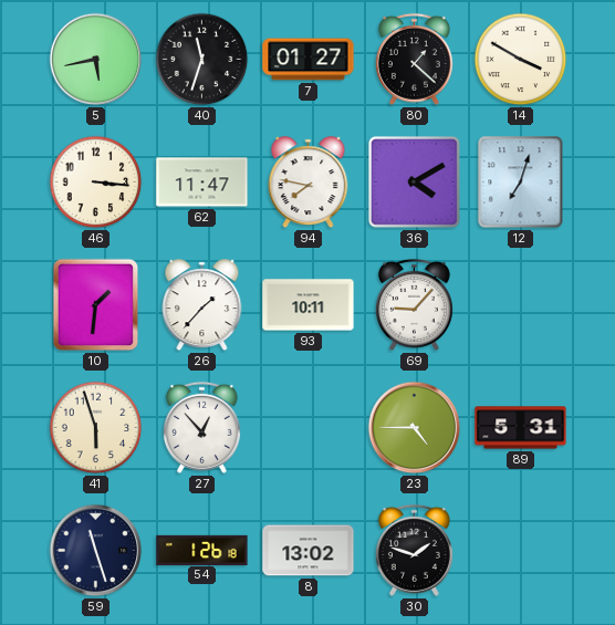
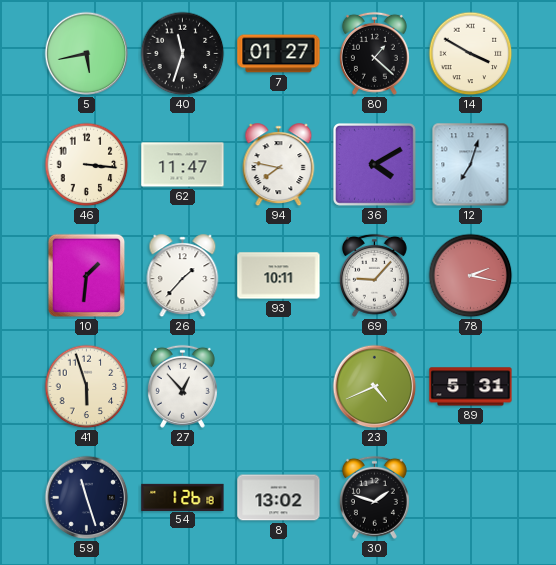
78: none -> 2:17
23: 4:45 -> 4:41
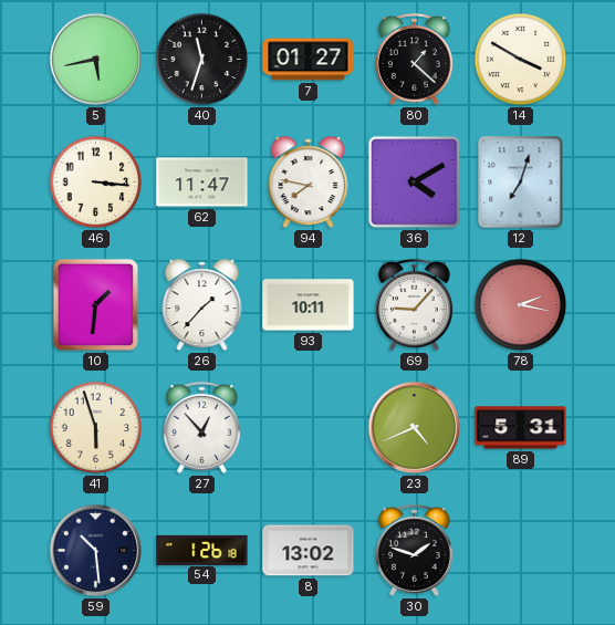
59: 11:27 -> 10:29
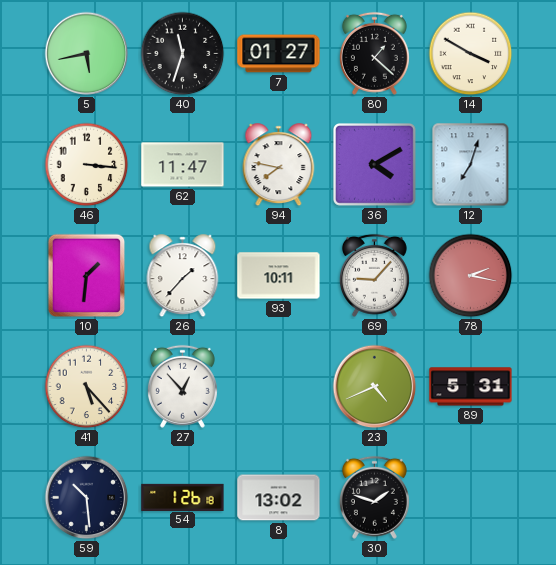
41: 5:57 -> 5:23
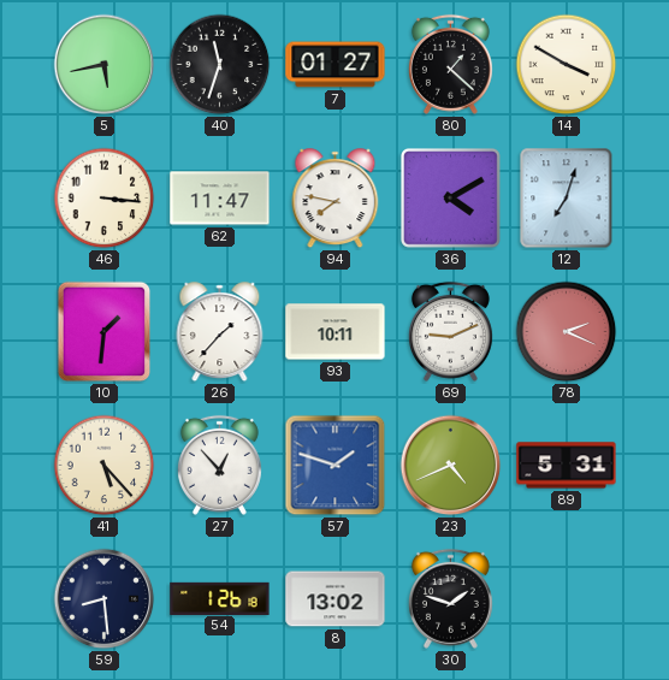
69: 9:07 -> 9:11
78: 2:17 -> 2:19
57: none -> 1:48
59: 10:29 -> 8:29
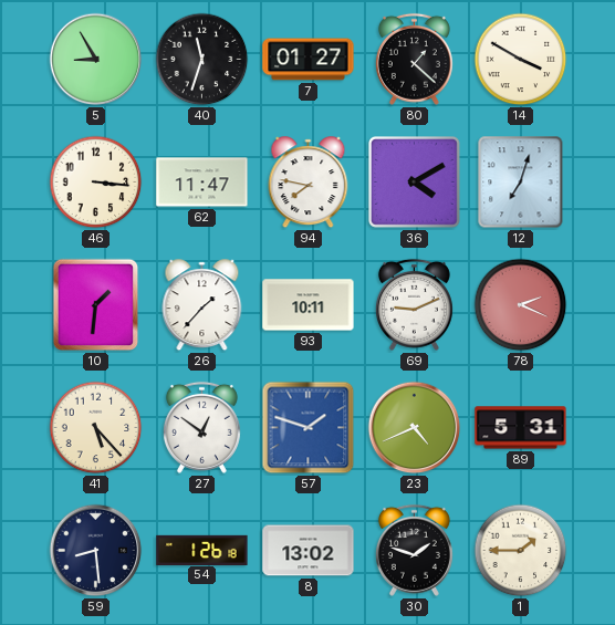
5: 5:43 -> 8:55
27: 12:53 -> 12:51
1: none -> 1:45
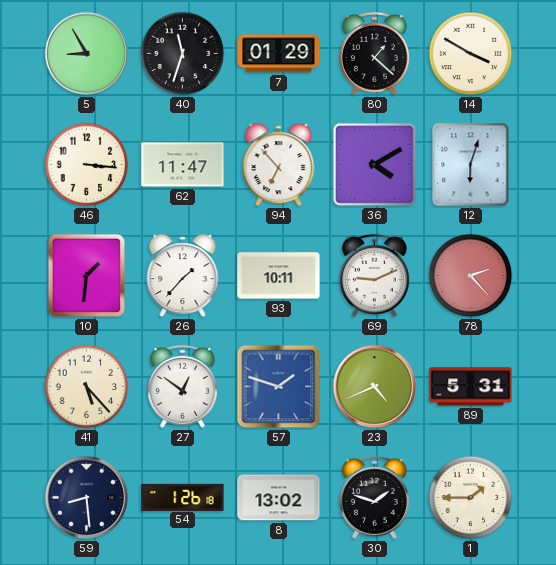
7: 01:27 -> 01:29
94: 7:47 -> 6:53
12: 7:03 -> 6:03
78: 2:19 -> 2:23
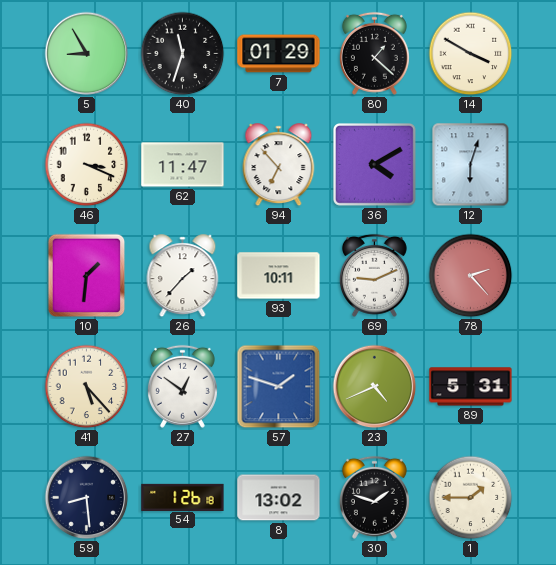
46: 3:16 -> 3:19
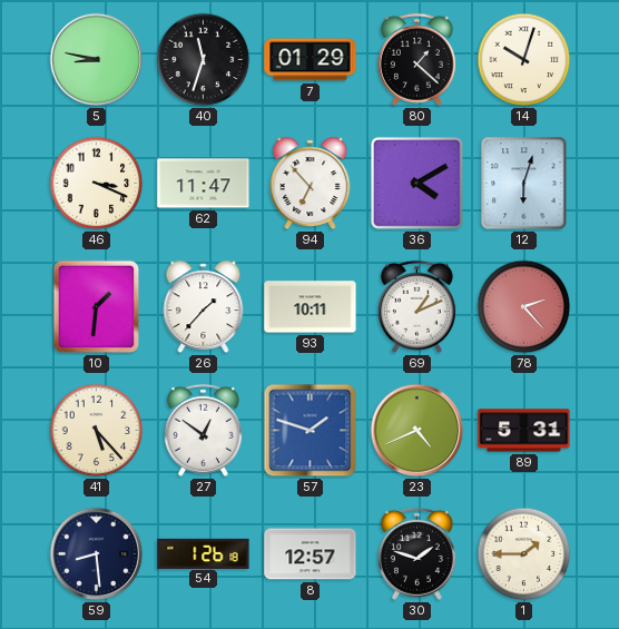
5: 8:55 -> 8:47
14: 3:50 -> 10:03
69: 9:11 -> 1:11
8: 13:02 -> 12:57
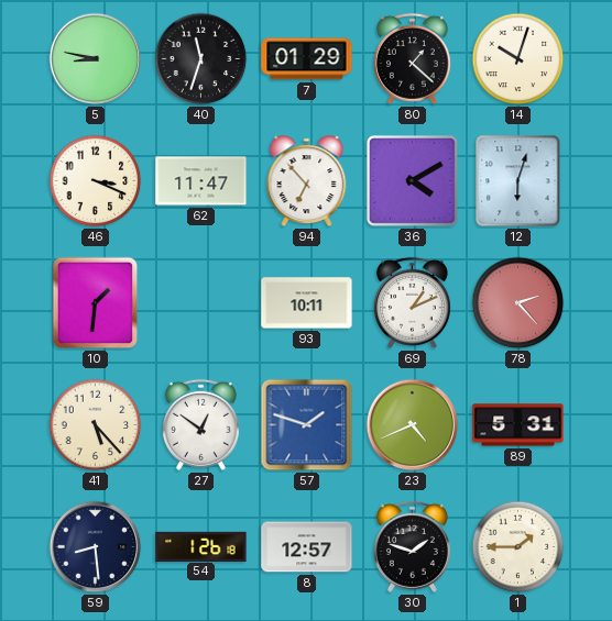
26: 1:37 -> none
